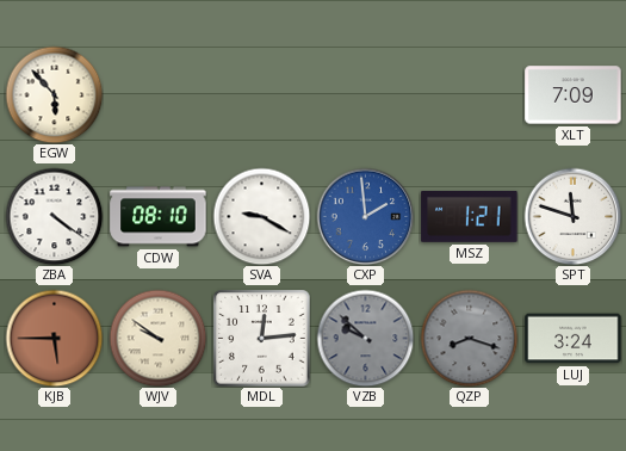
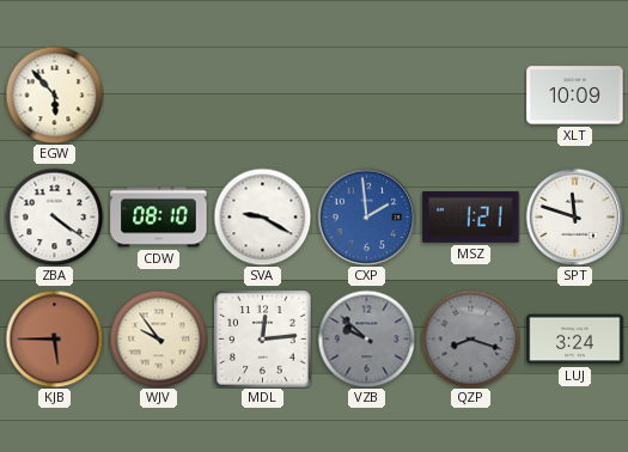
XLT: 7:09 -> 10:09
WJV: 9:51 -> 9:54
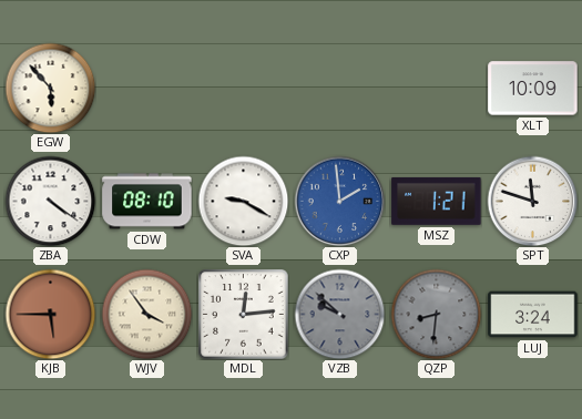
WJV: 9:54 -> 3:54
QZP: 8:18 -> 8:31
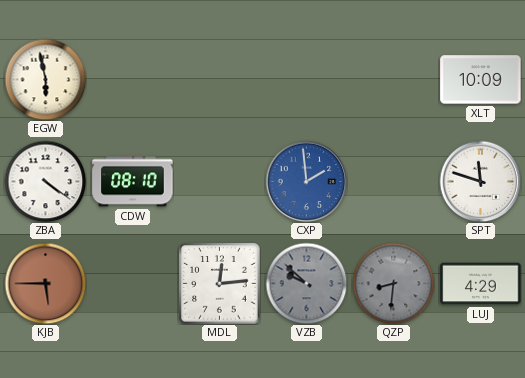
EGW: 5:53 -> 5:58
SVA: 9:20 -> none
MSZ: 1:21 -> none
WJV: 3:54 -> none
LUJ: 3:24 -> 4:29
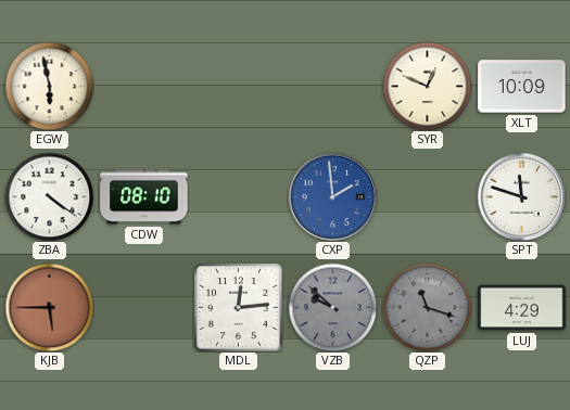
SYR: none -> 12:49
QZP: 8:31 -> 11:18
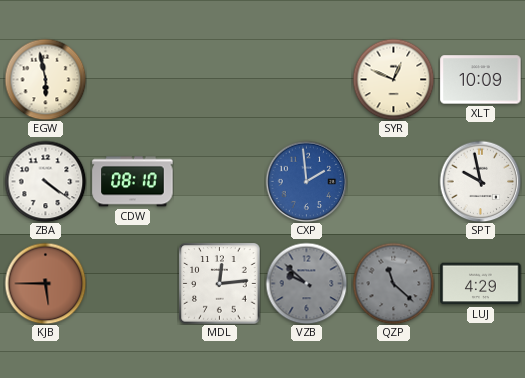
SPT: 11:48 -> 9:58
QZP: 11:18 -> 11:22
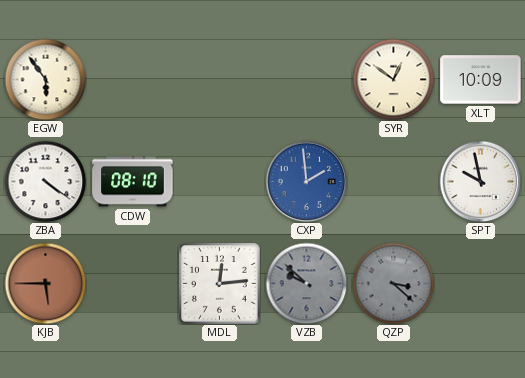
EGW: 5:58 -> 5:54
SYR: 12:49 -> 12:51
QZP: 11:22 -> 3:22
LUJ: 4:29 -> none
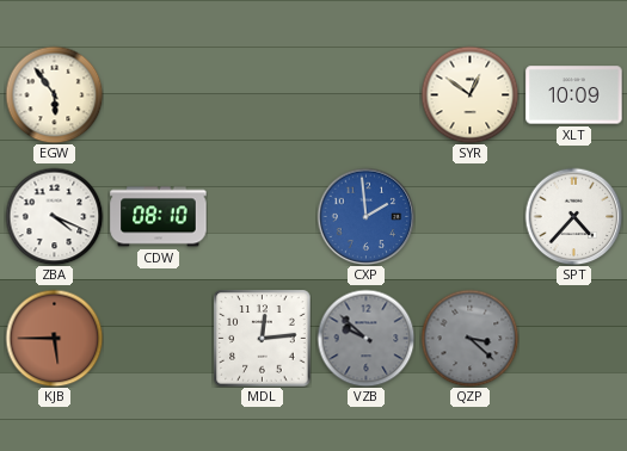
ZBA: 4:21 -> 4:19
SPT: 9:58 -> 4:37
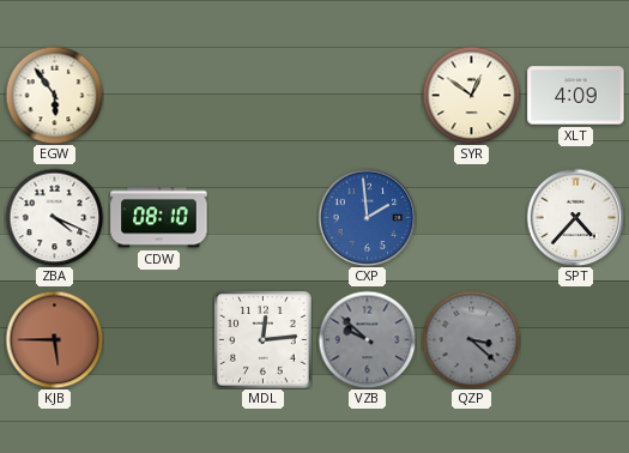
XLT: 10:09 -> 4:09
